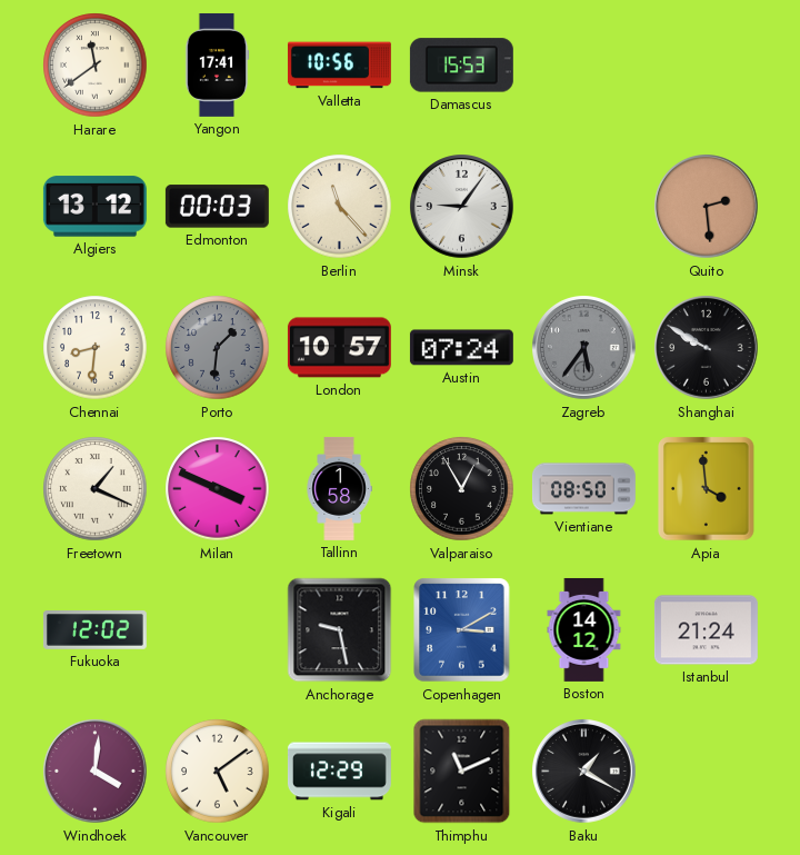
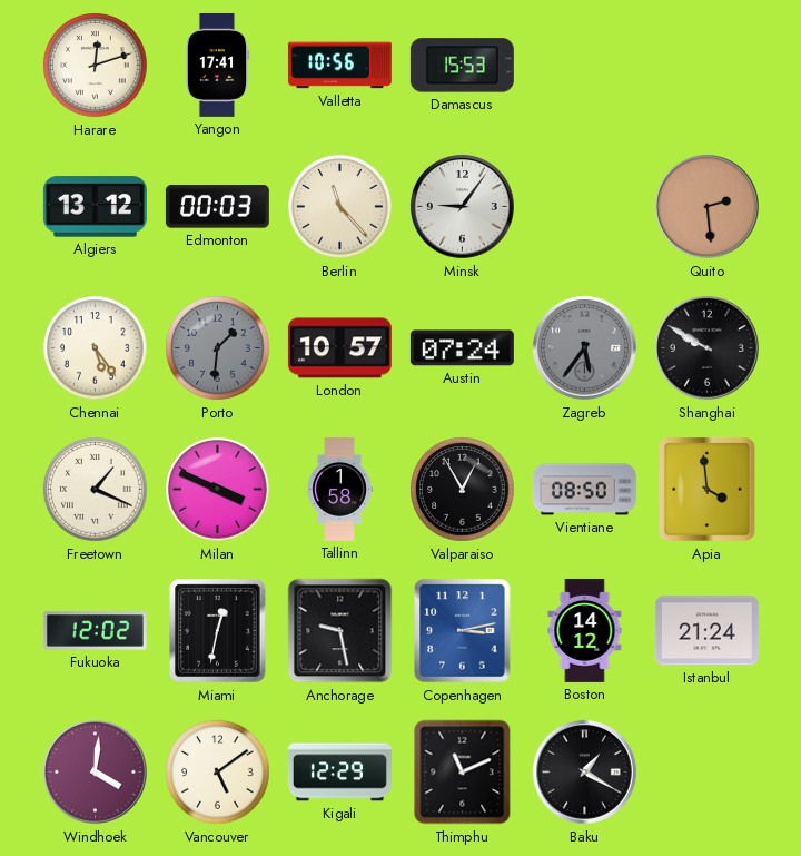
Harare: 11:39 -> 12:12
Chennai: 8:31 -> 5:24
Miami: none -> 12:32
Copenhagen: 3:10 -> 3:13
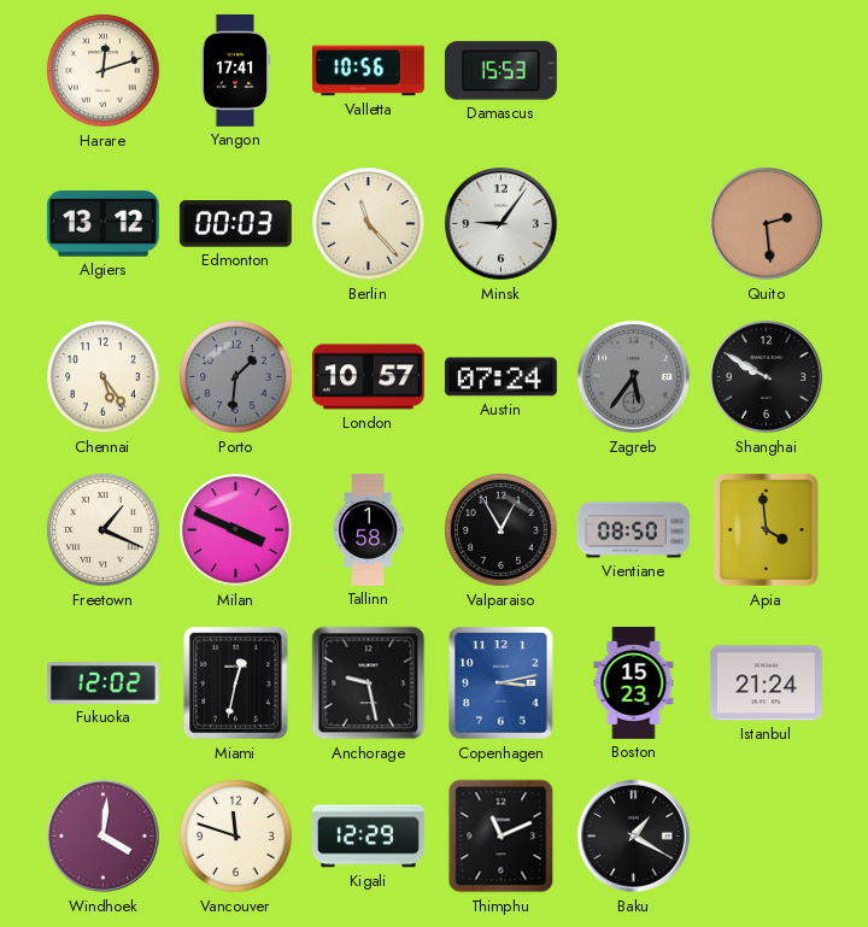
Boston: 14:12 -> 15:23
Vancouver: 5:09 -> 11:48
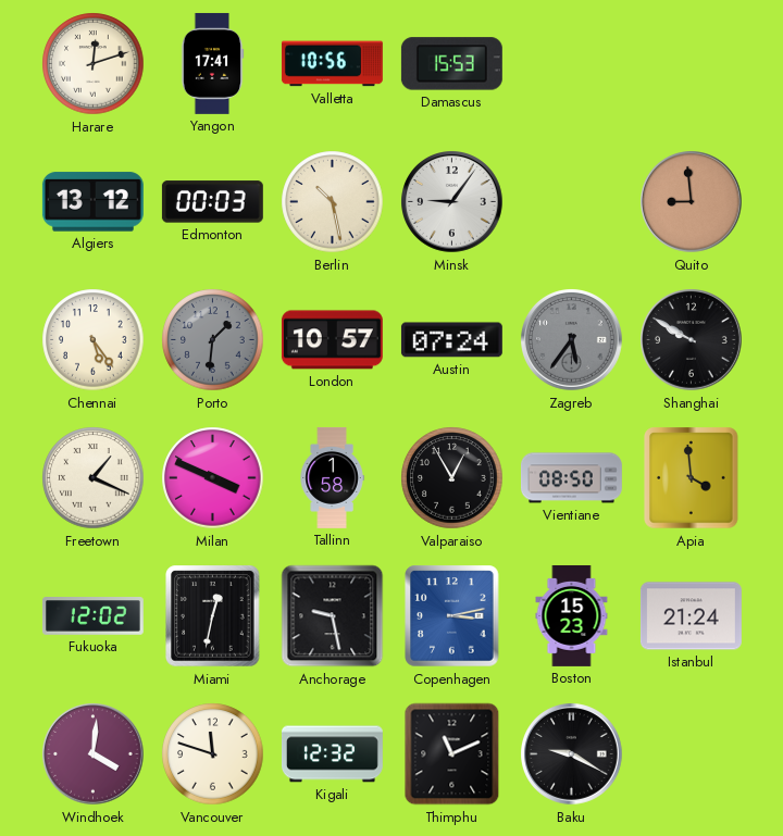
Berlin: 11:23 -> 10:28
Quito: 2:29 -> 8:59
Kigali: 12:29 -> 12:32
Baku: 1:20 -> 9:20
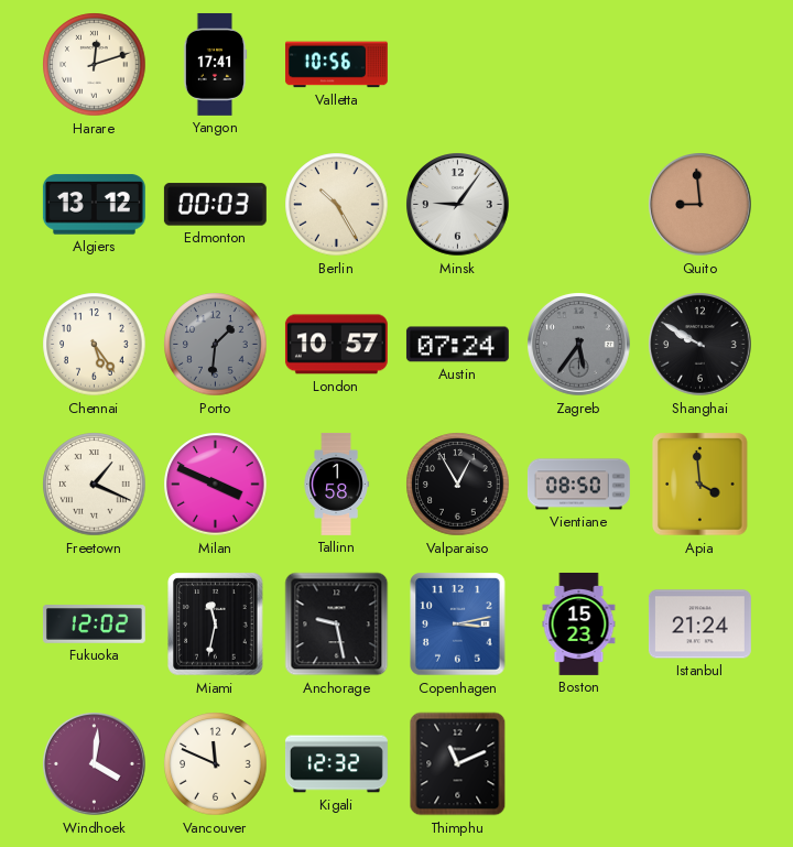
Damascus: 15:53 -> none
Berlin: 10:28 -> 10:25
Miami: 12:32 -> 11:32
Vancouver: 11:48 -> 11:49
Baku: 9:20 -> none
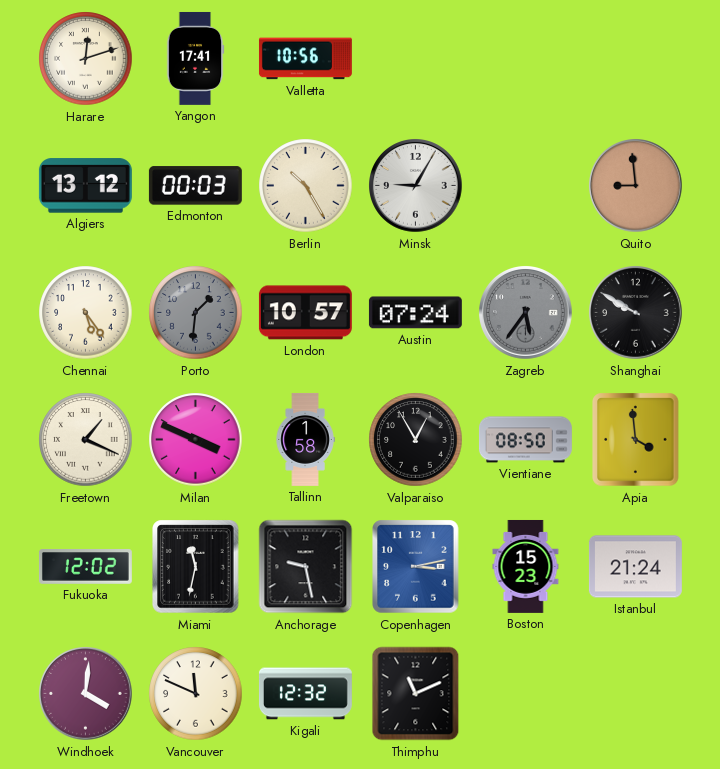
Minsk: 9:06 -> 9:05
